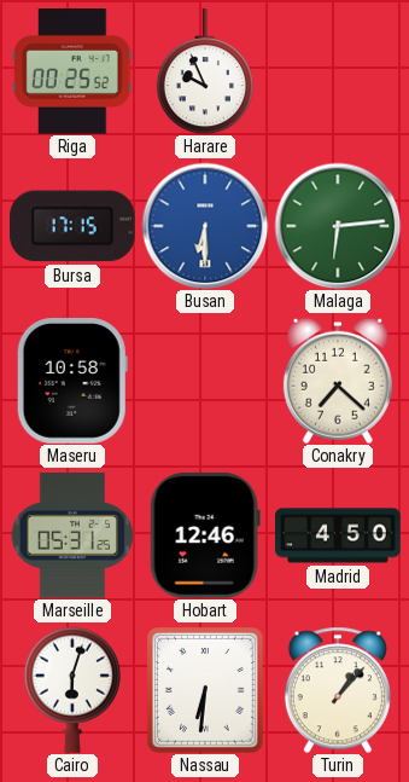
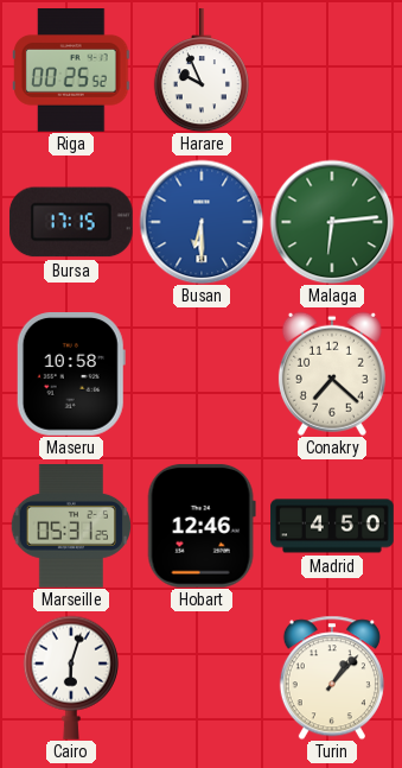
Nassau: 6:31 -> none
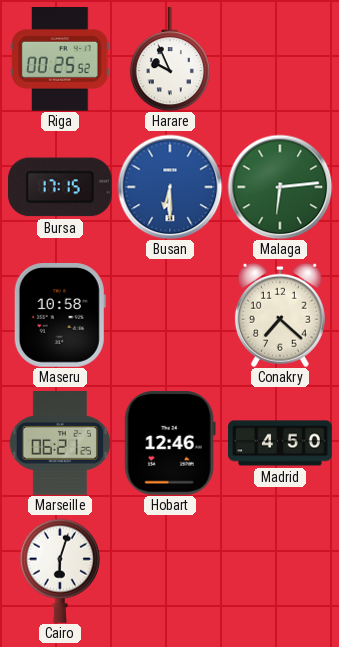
Marseille: 05:31 -> 06:21
Turin: 1:07 -> none
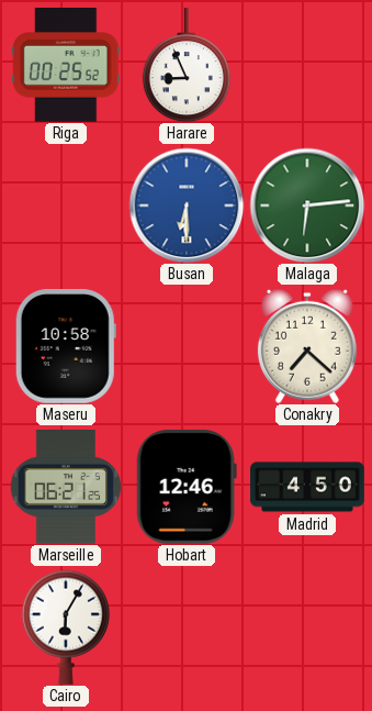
Harare: 9:56 -> 8:56
Bursa: 17:15 -> none
Cairo: 6:03 -> 6:05
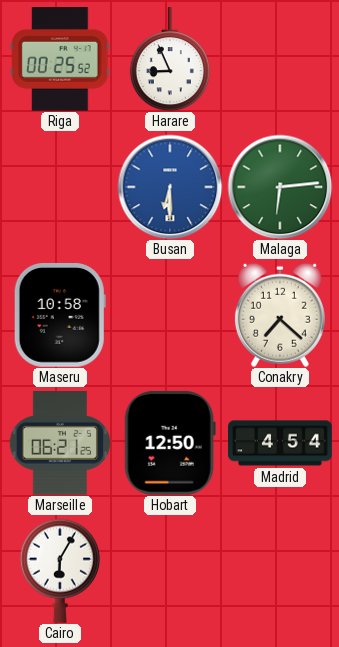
Hobart: 12:46 -> 12:50
Madrid: 4:50 -> 4:54
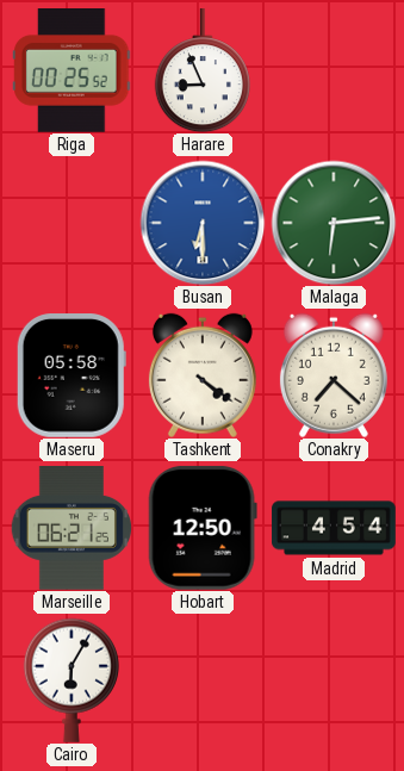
Maseru: 10:58 -> 05:58
Tashkent: none -> 4:21
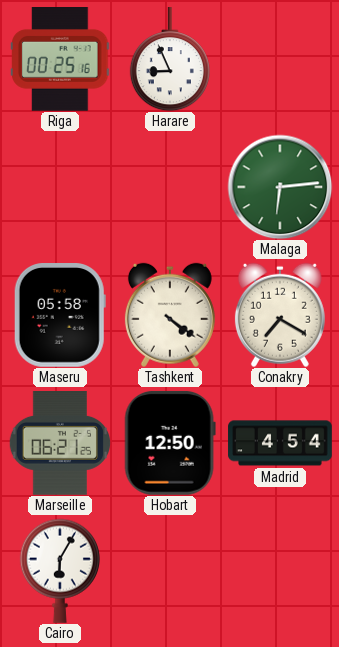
Riga: 00:25:52 -> 00:25:16
Busan: 6:30 -> none
Conakry: 7:22 -> 7:20
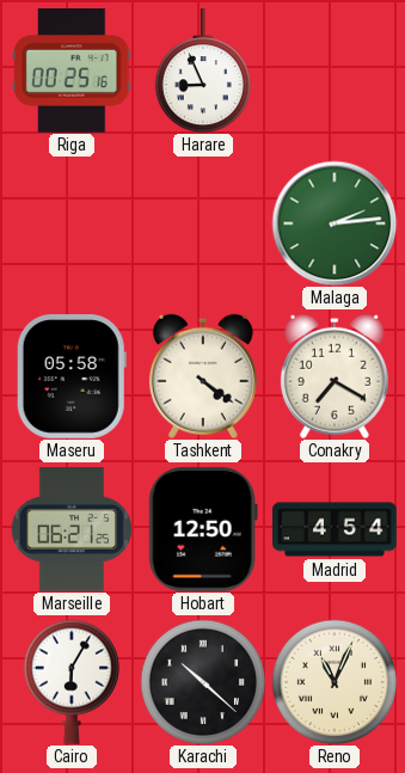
Malaga: 6:14 -> 2:14
Karachi: none -> 10:22
Reno: none -> 11:04
